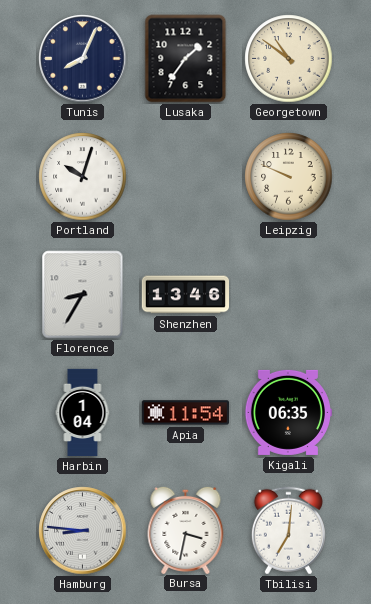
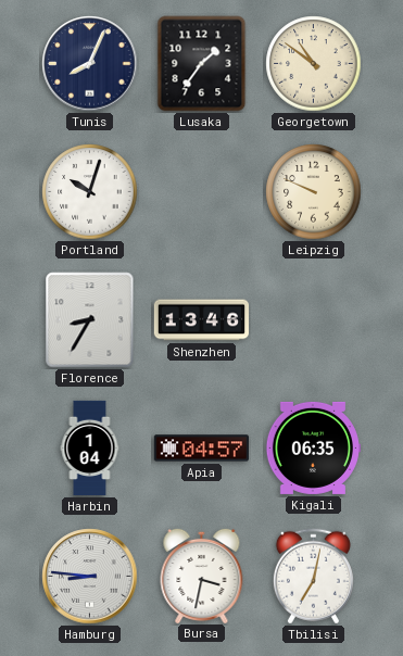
Apia: 11:54 -> 04:57
Tbilisi: 7:01 -> 7:02
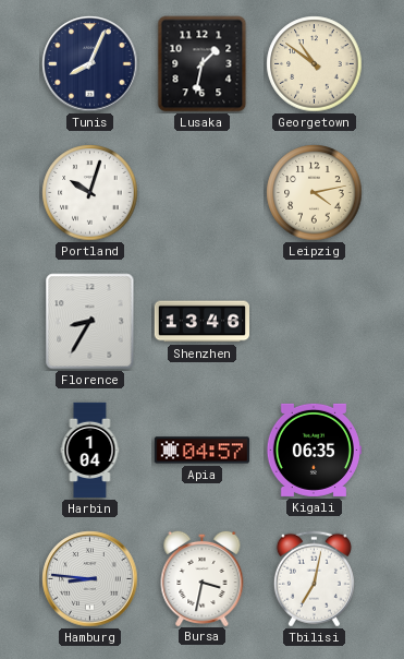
Lusaka: 1:36 -> 1:32
Leipzig: 9:49 -> 4:13
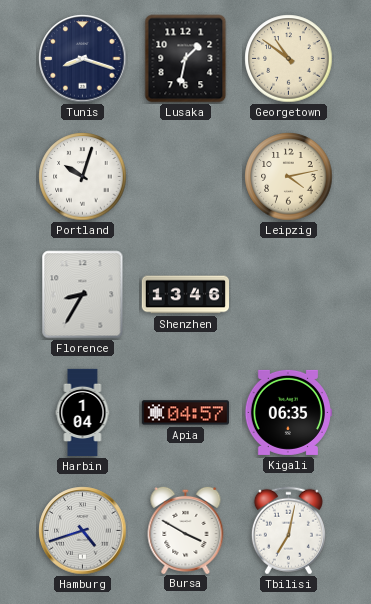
Tunis: 8:04 -> 8:18
Hamburg: 8:46 -> 4:42
Bursa: 3:32 -> 3:50
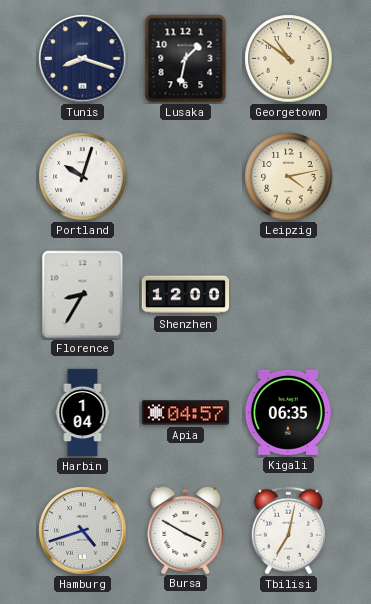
Shenzhen: 13:46 -> 12:00
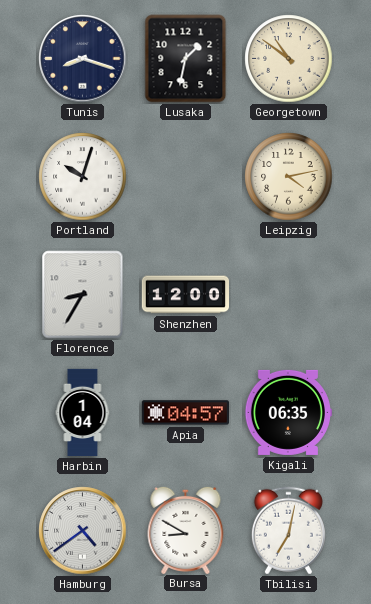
Hamburg: 4:42 -> 4:39
Bursa: 3:50 -> 8:50
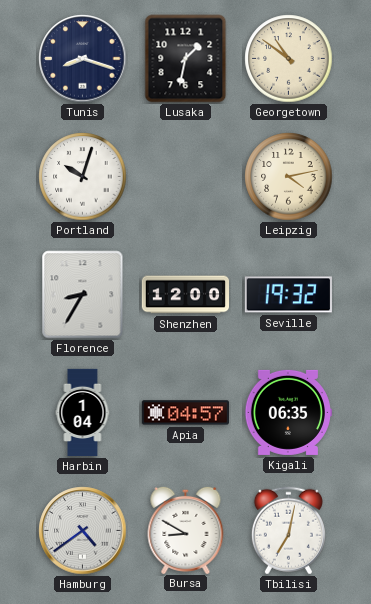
Seville: none -> 19:32
